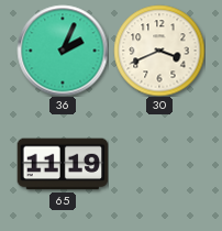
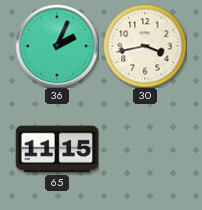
30: 3:41 -> 3:43
65: 11:19 -> 11:15
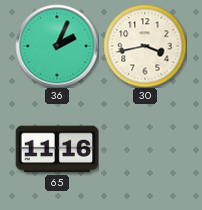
65: 11:15 -> 11:16
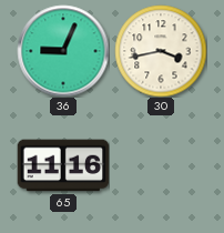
36: 2:04 -> 9:04
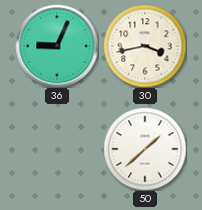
65: 11:16 -> none
50: none -> 1:38
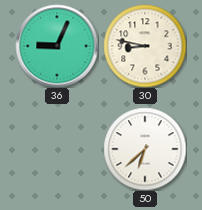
30: 3:43 -> 8:47
50: 1:38 -> 6:38
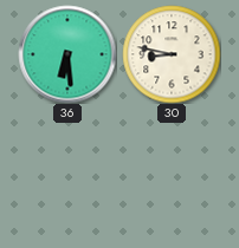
36: 9:04 -> 6:29
50: 6:38 -> none
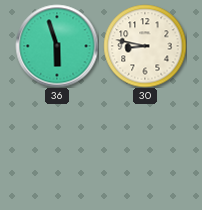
36: 6:29 -> 5:57
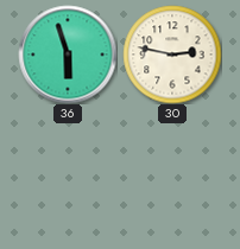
30: 8:47 -> 2:47
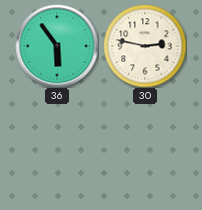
36: 5:57 -> 5:54
